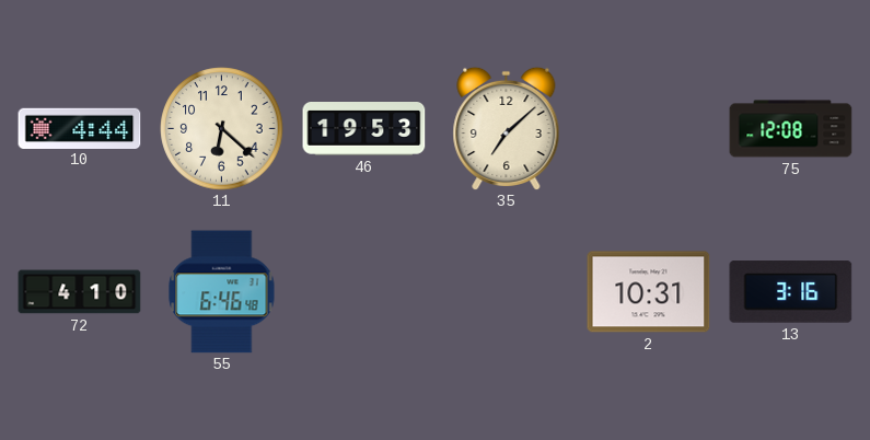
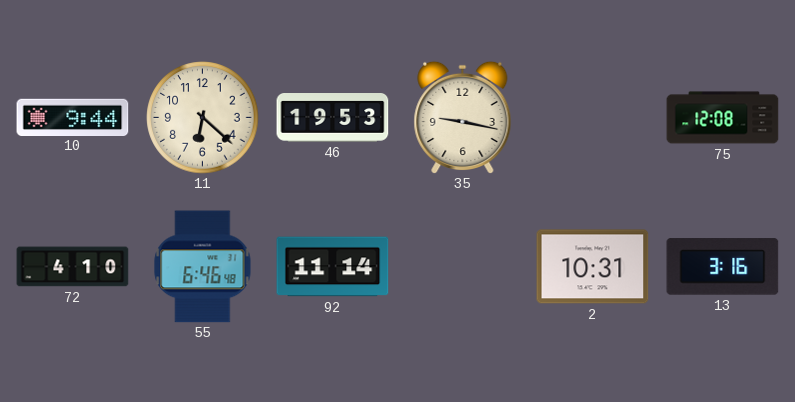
10: 4:44 -> 9:44
35: 7:08 -> 9:17
92: none -> 11:14
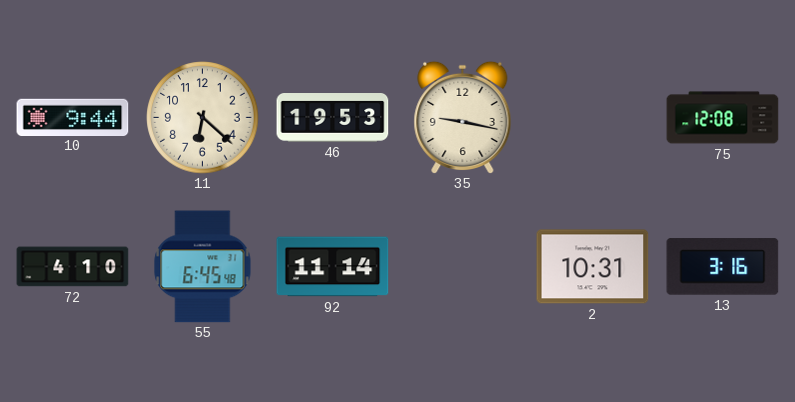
55: 6:46 -> 6:45
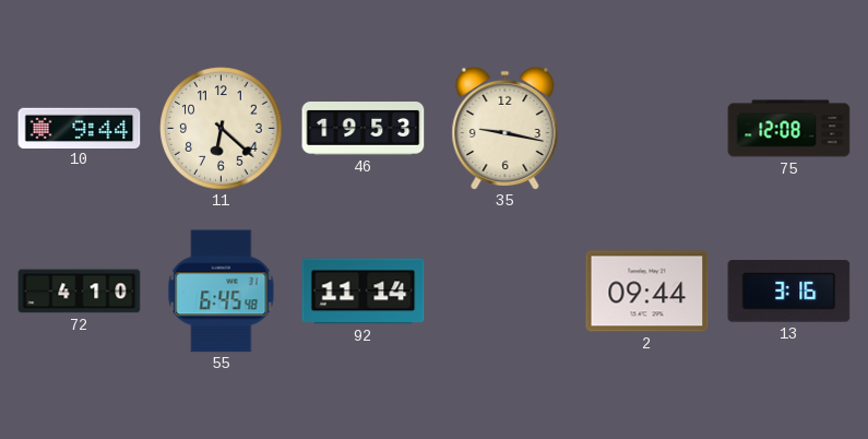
2: 10:31 -> 09:44
